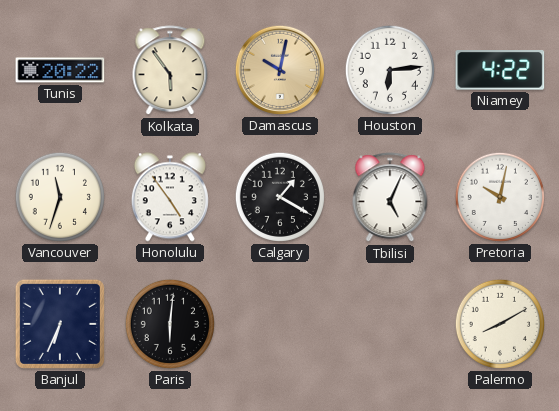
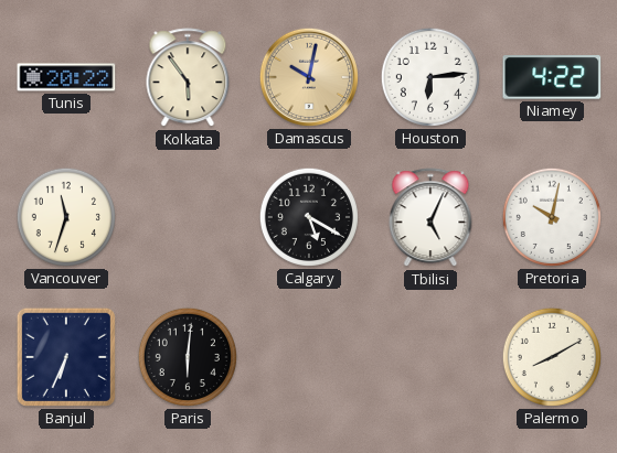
Honolulu: 4:54 -> none
Calgary: 1:20 -> 5:20
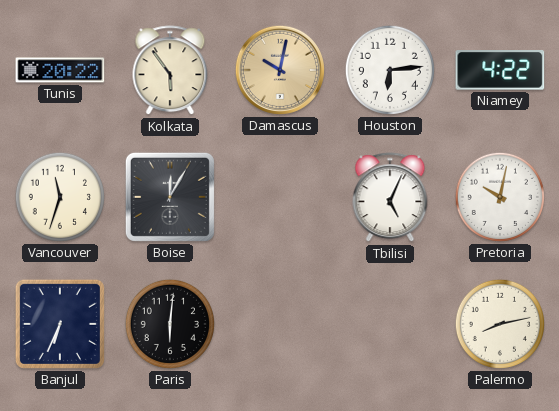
Boise: none -> 12:05
Calgary: 5:20 -> none
Palermo: 8:10 -> 8:13
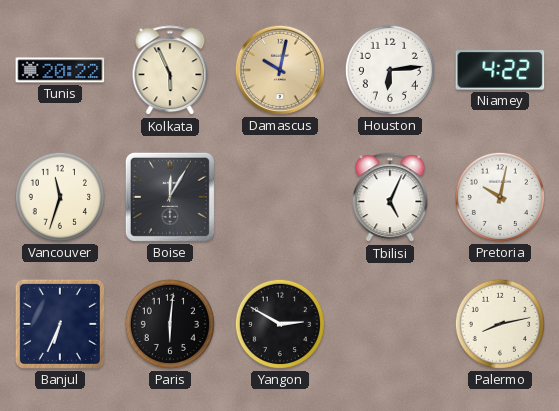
Kolkata: 5:54 -> 5:56
Yangon: none -> 2:50
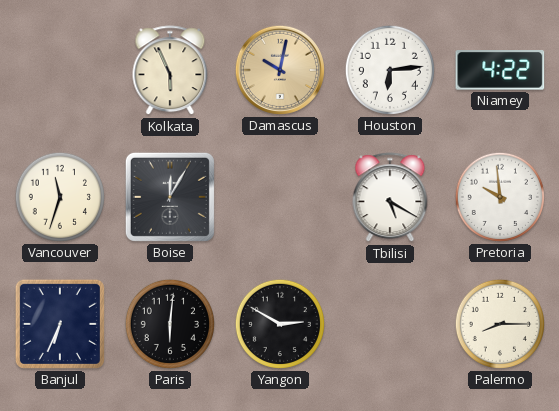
Tunis: 20:22 -> none
Tbilisi: 5:04 -> 5:20
Pretoria: 10:02 -> 9:59
Palermo: 8:13 -> 8:15
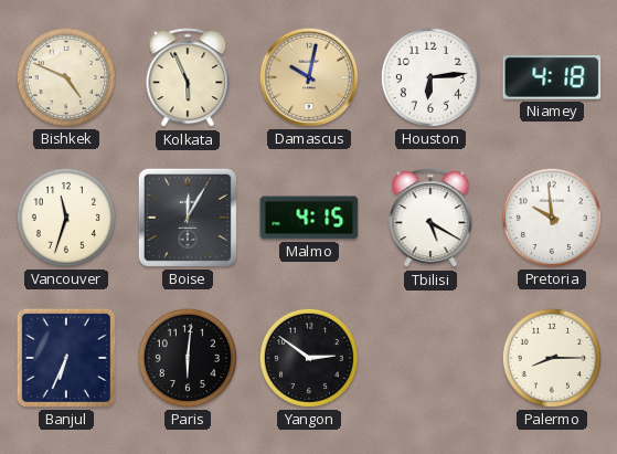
Bishkek: none -> 4:49
Niamey: 4:22 -> 4:18
Malmo: none -> 4:15
Yangon: 2:50 -> 2:51
